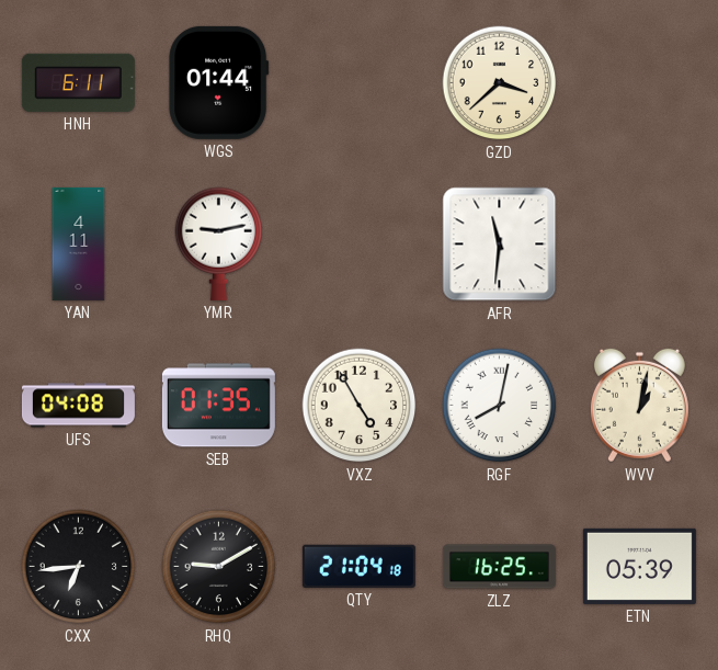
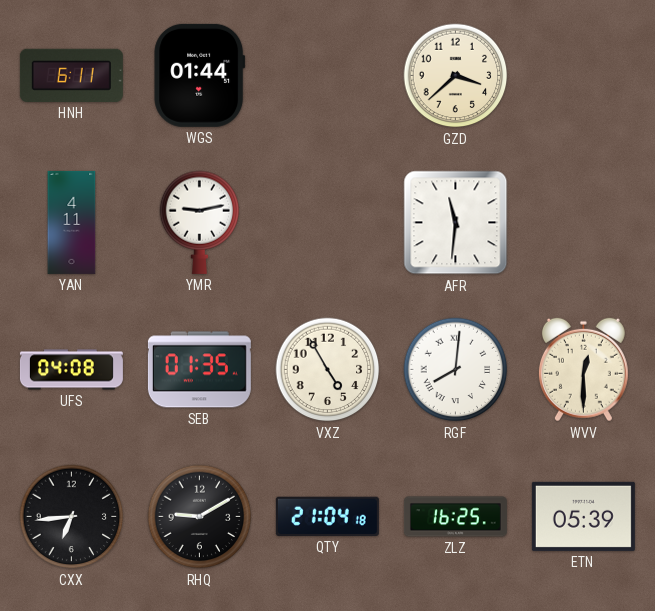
RGF: 8:02 -> 8:01
WVV: 1:02 -> 12:30
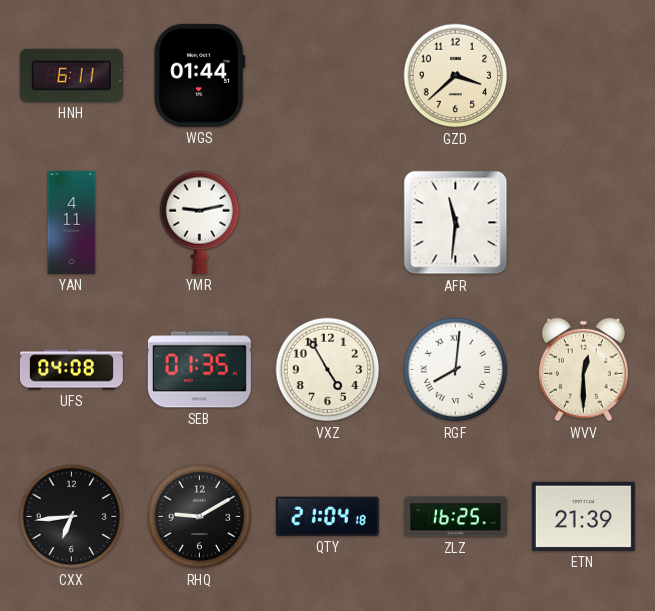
ETN: 05:39 -> 21:39
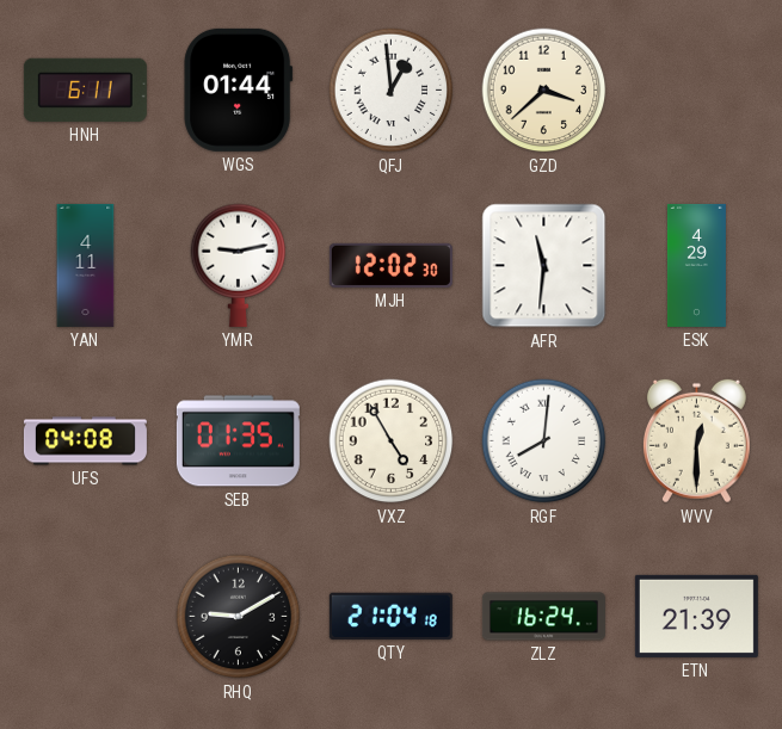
QFJ: none -> 12:59
MJH: none -> 12:02
ESK: none -> 4:29
CXX: 6:44 -> none
ZLZ: 16:25 -> 16:24
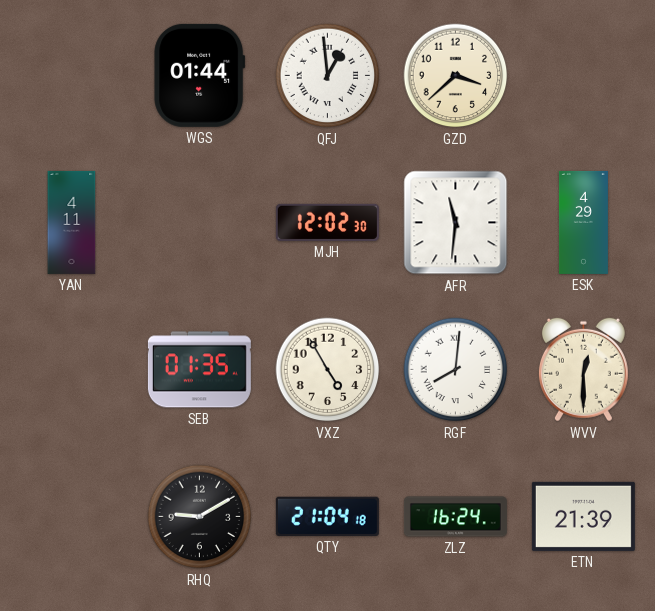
HNH: 6:11 -> none
YMR: 9:13 -> none
UFS: 04:08 -> none
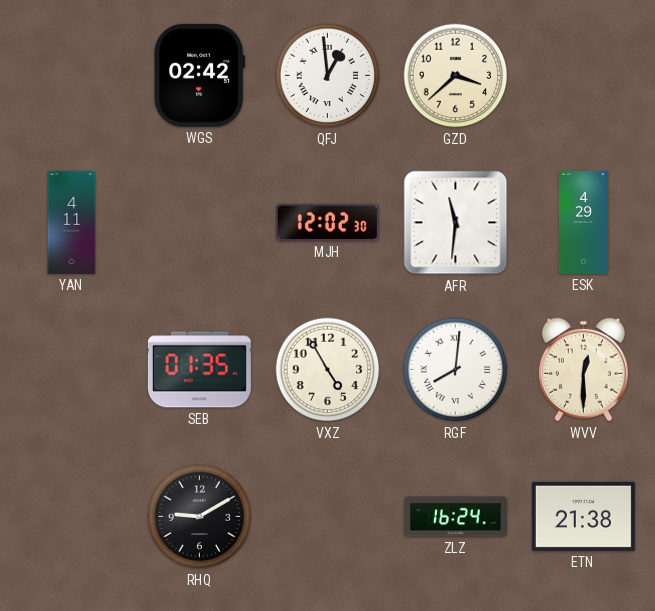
WGS: 01:44 -> 02:42
QTY: 21:04 -> none
ETN: 21:39 -> 21:38
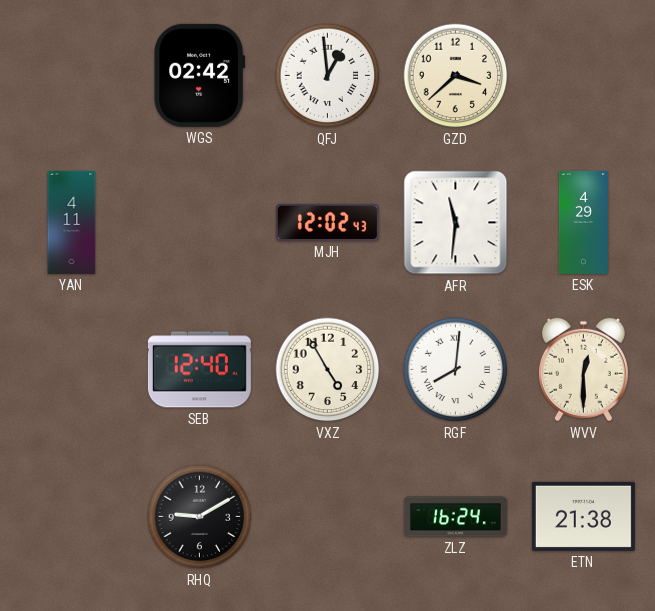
MJH: 12:02:30 -> 12:02:43
SEB: 01:35 -> 12:40
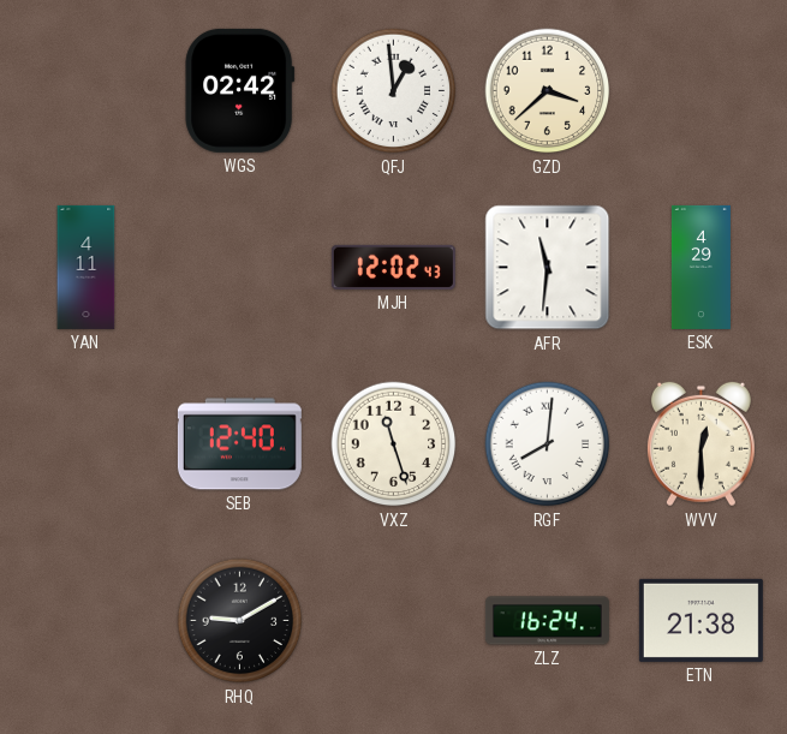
VXZ: 4:55 -> 11:27
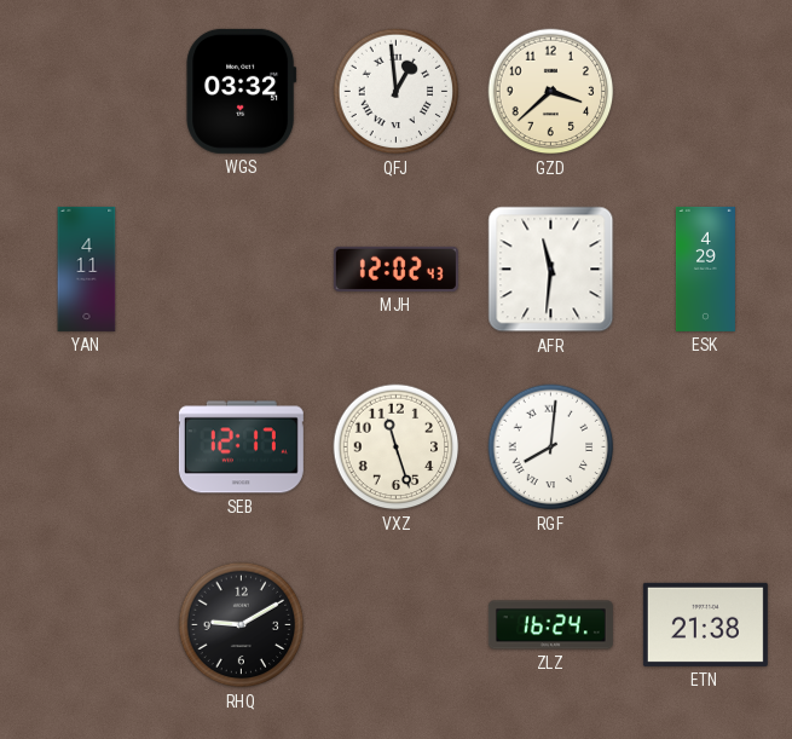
WGS: 02:42 -> 03:32
SEB: 12:40 -> 12:17
WVV: 12:30 -> none
